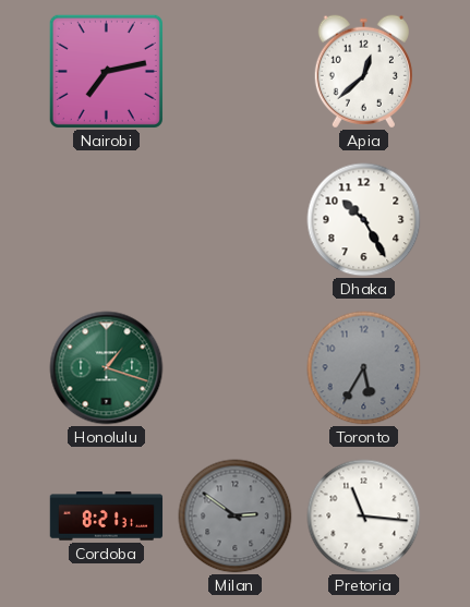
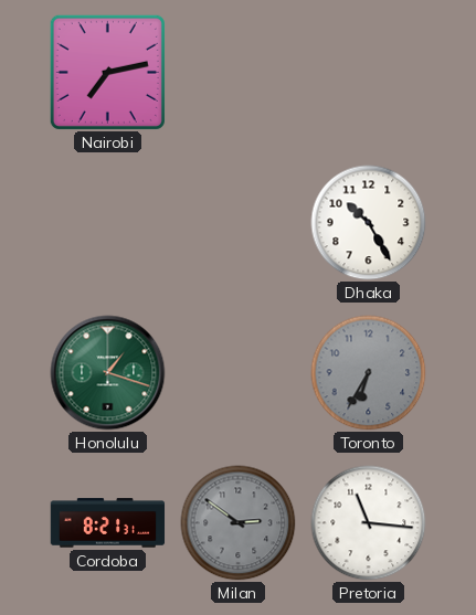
Apia: 12:38 -> none
Toronto: 5:35 -> 6:35
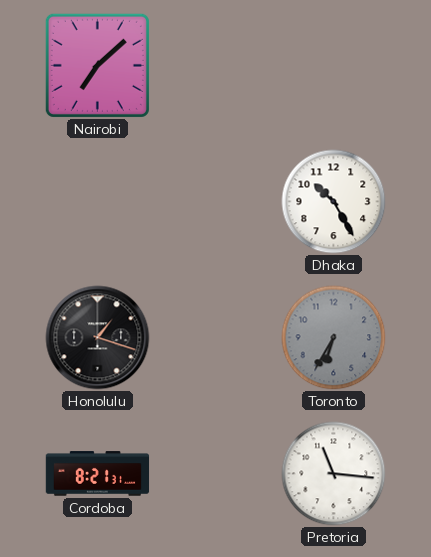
Nairobi: 7:13 -> 7:08
Honolulu dial: green -> black
Milan: 2:51 -> none
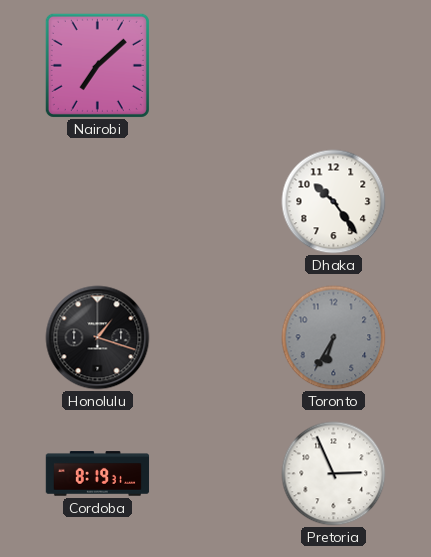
Dhaka: 10:25 -> 10:24
Cordoba: 8:21 -> 8:19
Pretoria: 11:16 -> 2:56
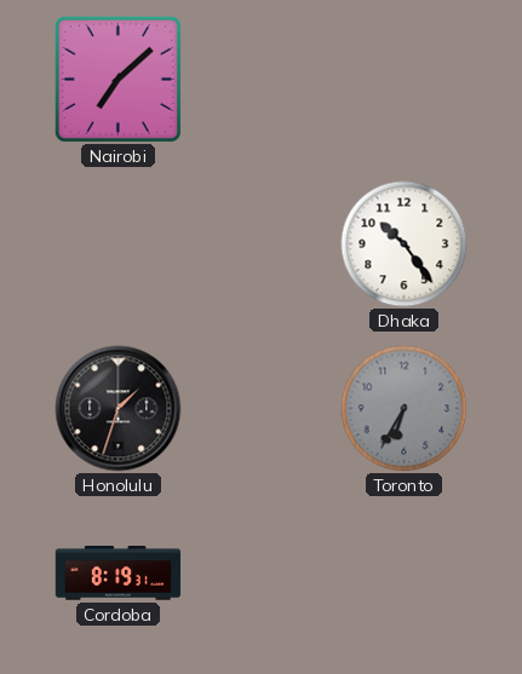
Honolulu: 1:18 -> 1:33
Pretoria: 2:56 -> none
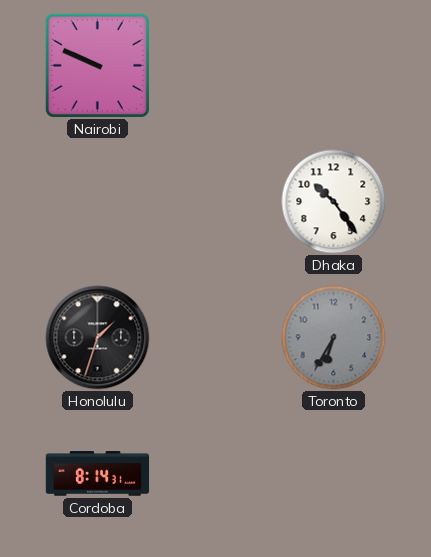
Nairobi: 7:08 -> 9:49
Cordoba: 8:19 -> 8:14
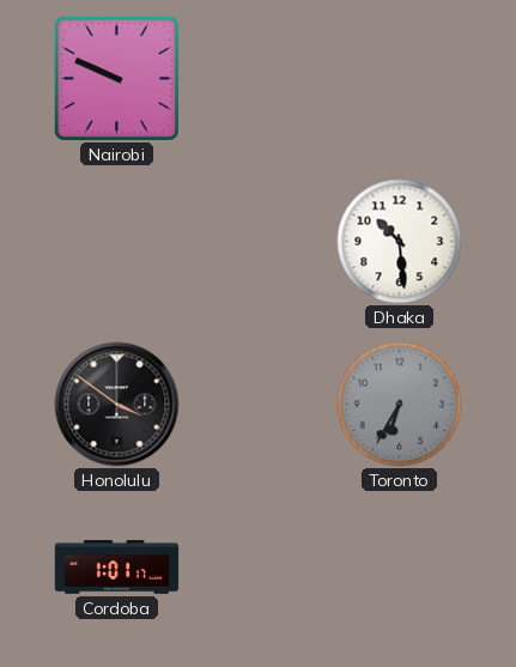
Dhaka: 10:24 -> 10:29
Honolulu: 1:33 -> 3:51
Cordoba: 8:14 -> 1:01
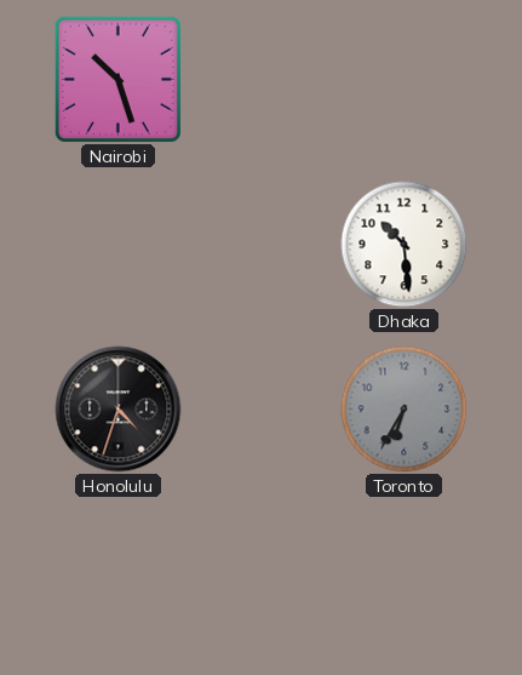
Nairobi: 9:49 -> 10:27
Honolulu: 3:51 -> 4:33
Cordoba: 1:01 -> none
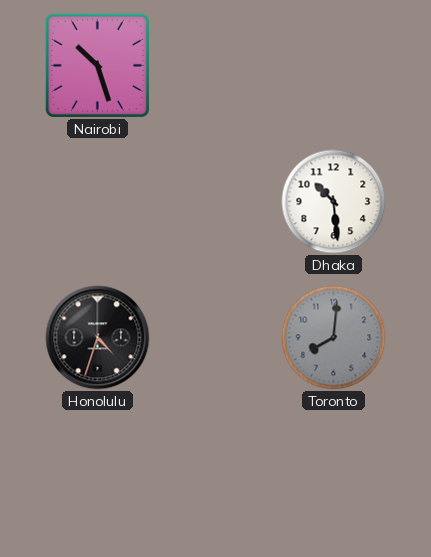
Toronto: 6:35 -> 8:01
